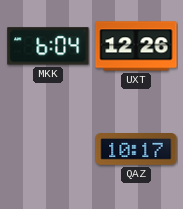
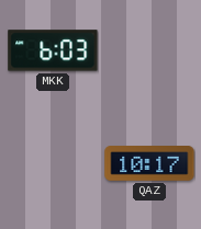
MKK: 6:04 -> 6:03
UXT: 12:26 -> none
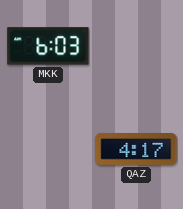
QAZ: 10:17 -> 4:17
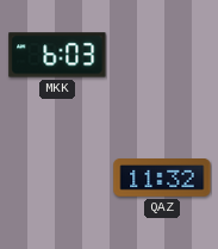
QAZ: 4:17 -> 11:32
